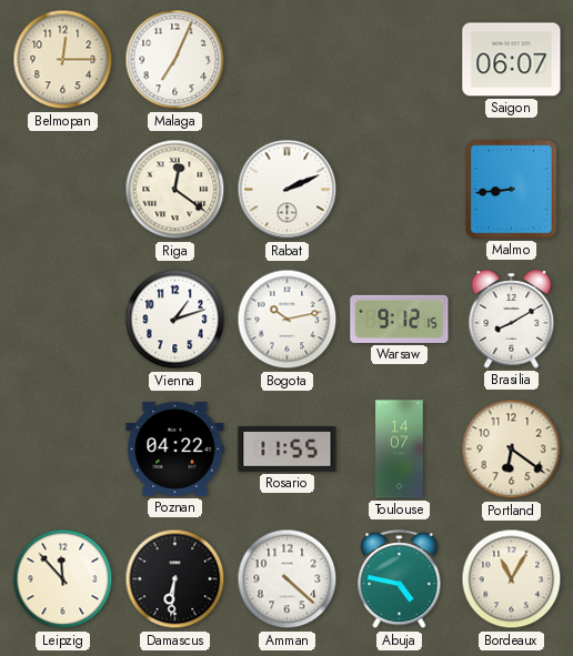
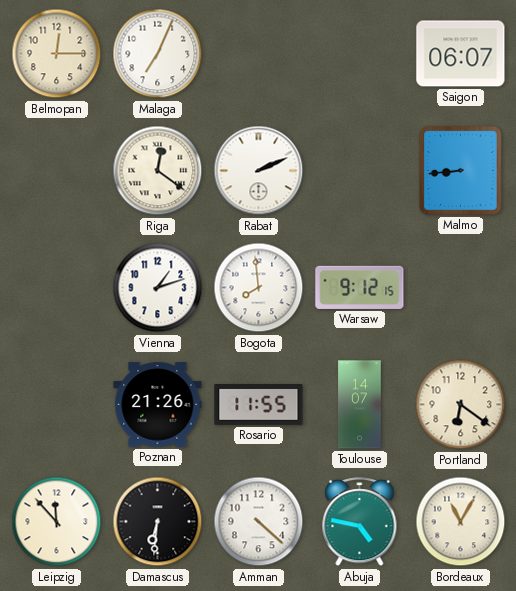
Bogota: 10:13 -> 7:59
Brasilia: 8:10 -> none
Poznan: 04:22 -> 21:26
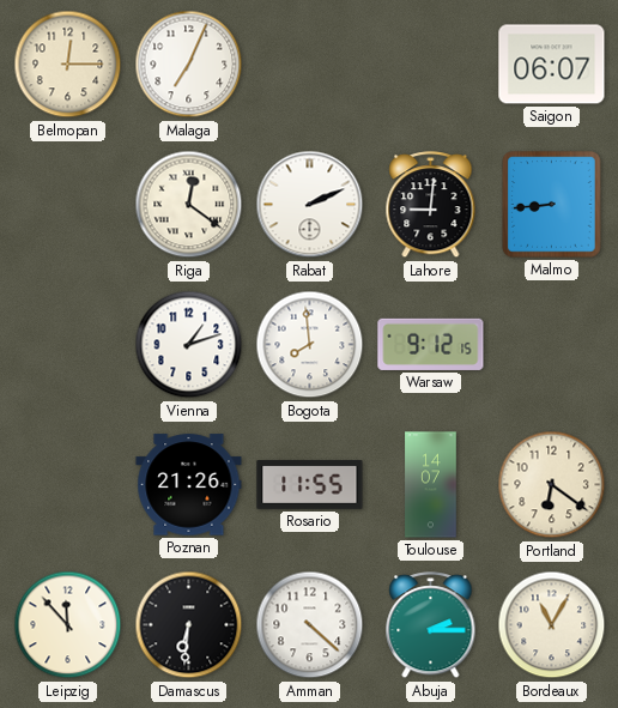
Lahore: none -> 9:01
Abuja: 4:47 -> 2:15
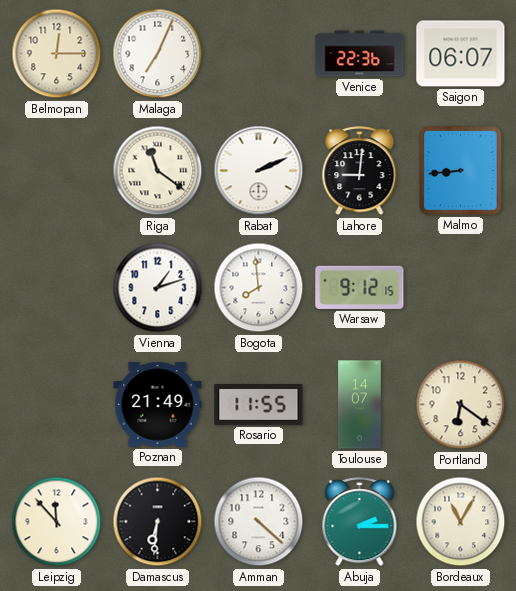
Venice: none -> 22:36
Riga: 12:21 -> 11:21
Poznan: 21:26 -> 21:49
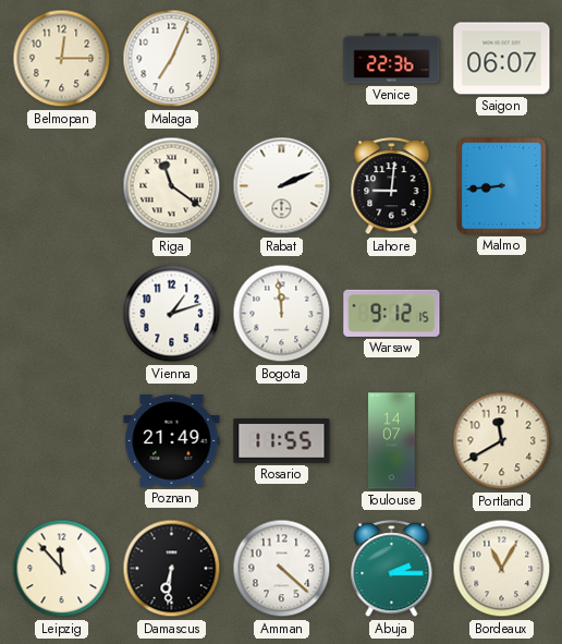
Bogota: 7:59 -> 11:59
Portland: 6:21 -> 11:40
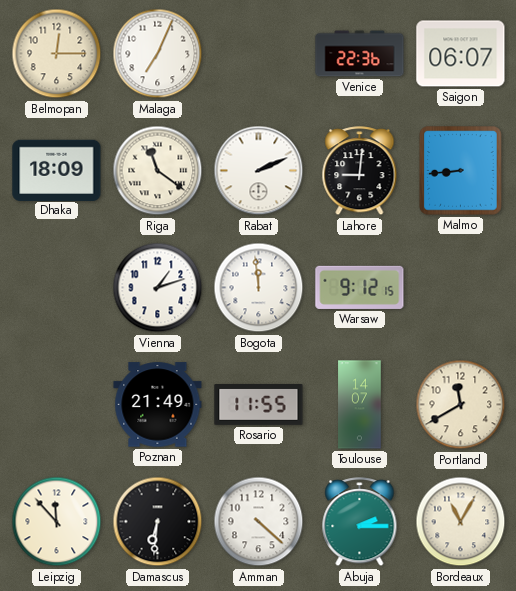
Dhaka: none -> 18:09
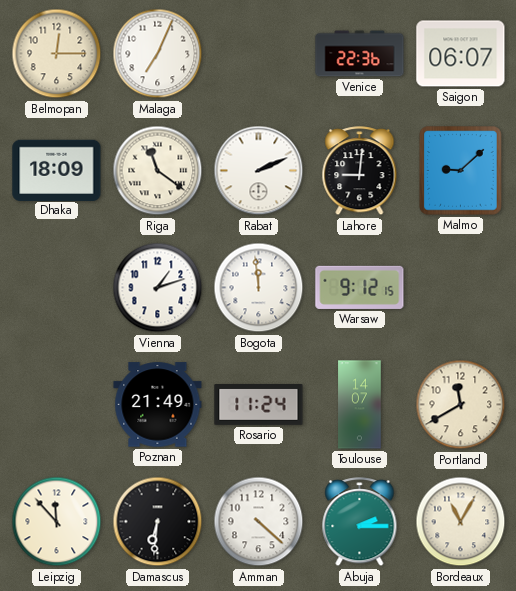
Malmo: 8:44 -> 9:08
Rosario: 11:55 -> 11:24
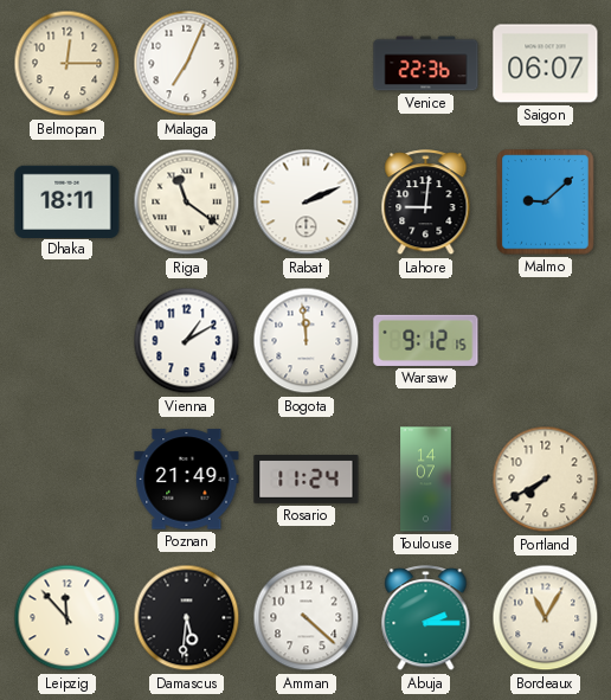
Dhaka: 18:09 -> 18:11
Vienna: 1:12 -> 1:10
Portland: 11:40 -> 7:40
Damascus: 6:31 -> 5:31
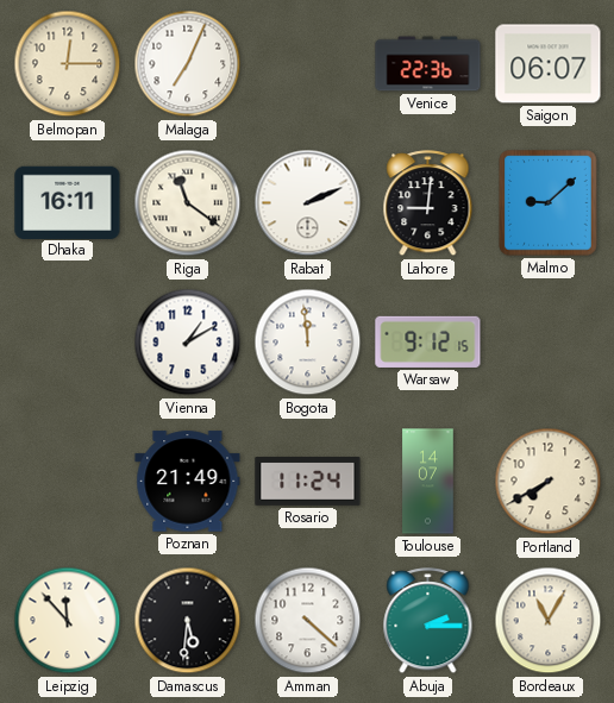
Dhaka: 18:11 -> 16:11
